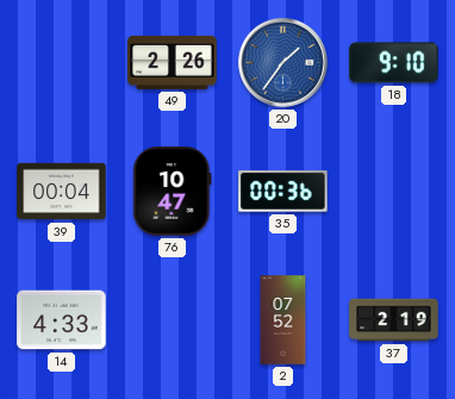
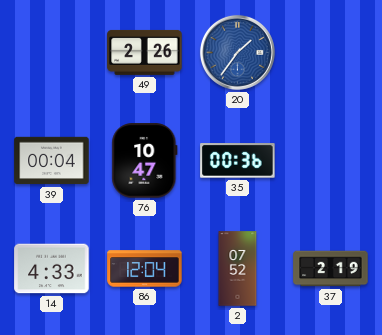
18: 9:10 -> none
86: none -> 12:04
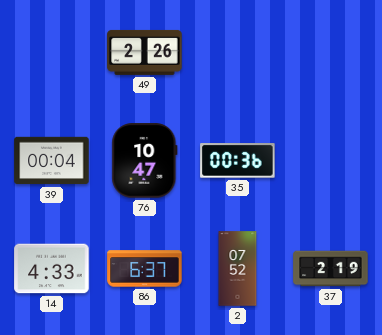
20: 1:36 -> none
86: 12:04 -> 6:37
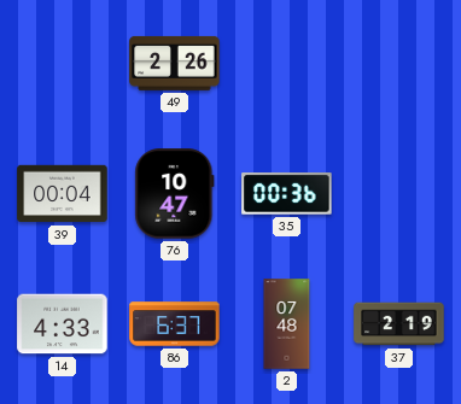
2: 07:52 -> 07:48
